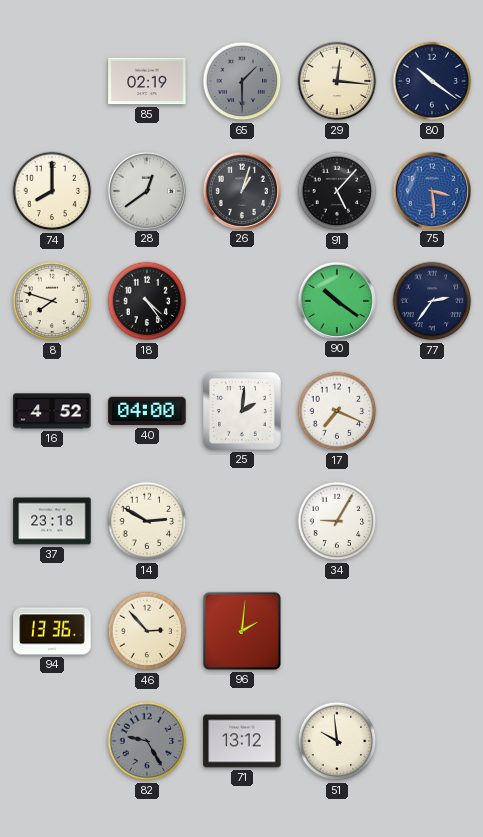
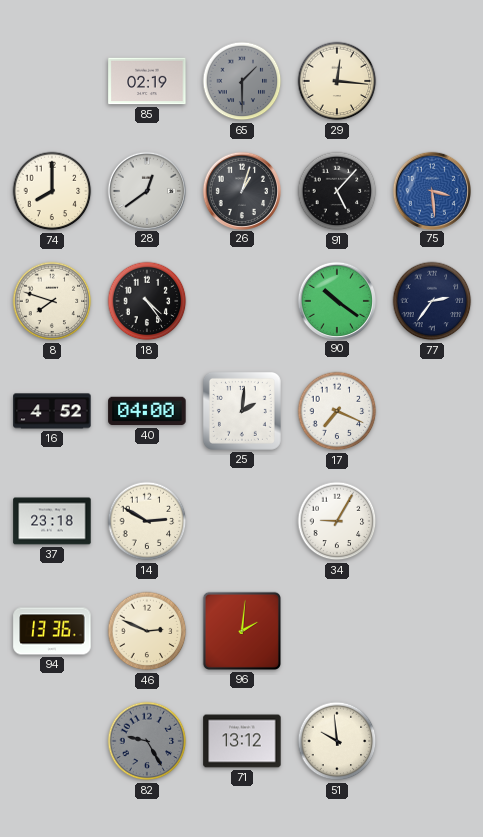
80: 10:21 -> none
46: 2:53 -> 2:49
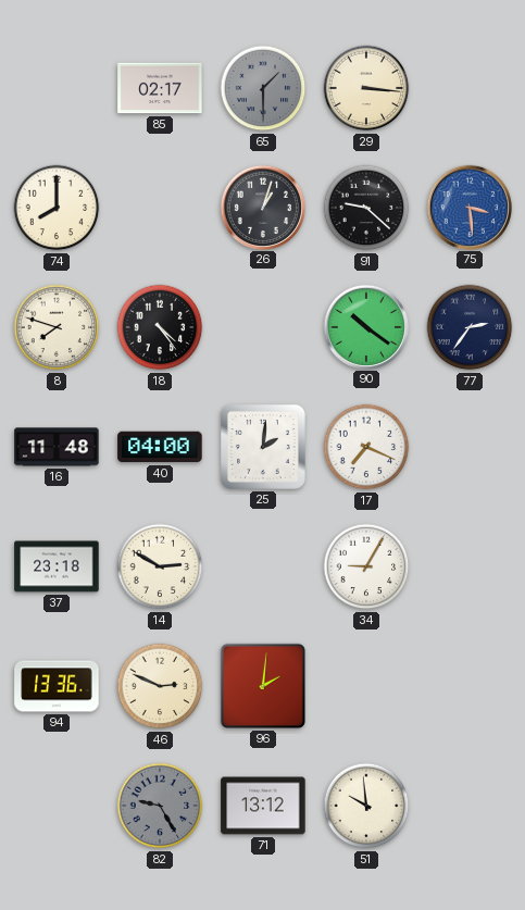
85: 02:19 -> 02:17
29: 12:16 -> 3:16
28: 12:39 -> none
91: 5:07 -> 9:22
16: 4:52 -> 11:48
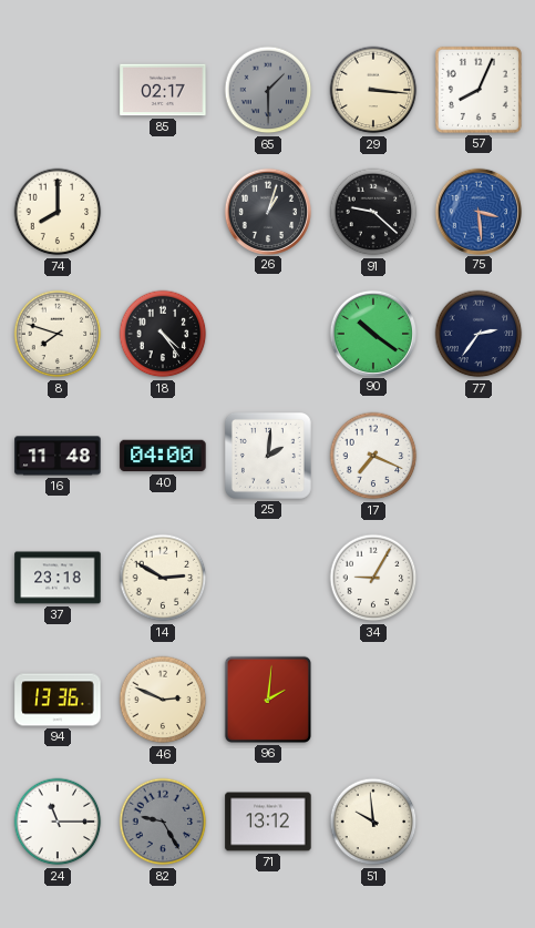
57: none -> 8:04
24: none -> 11:15
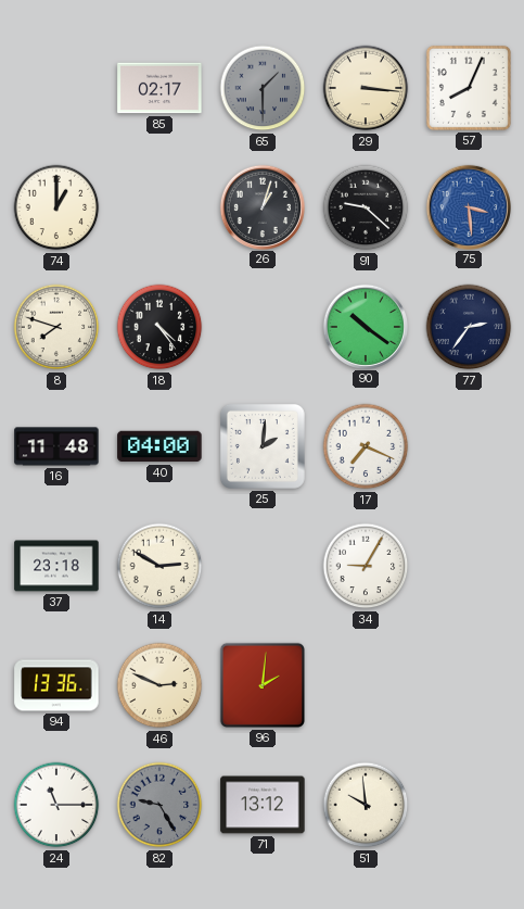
74: 8:00 -> 1:00
